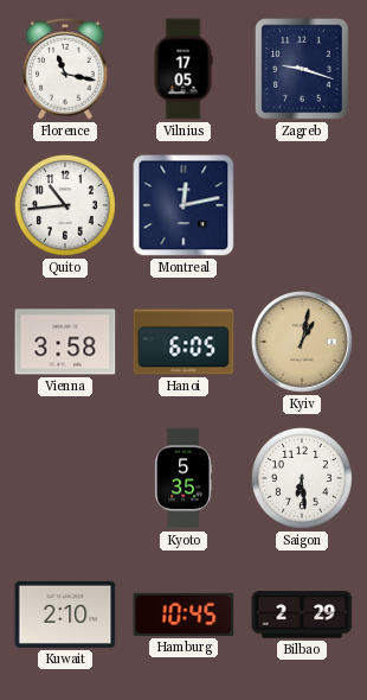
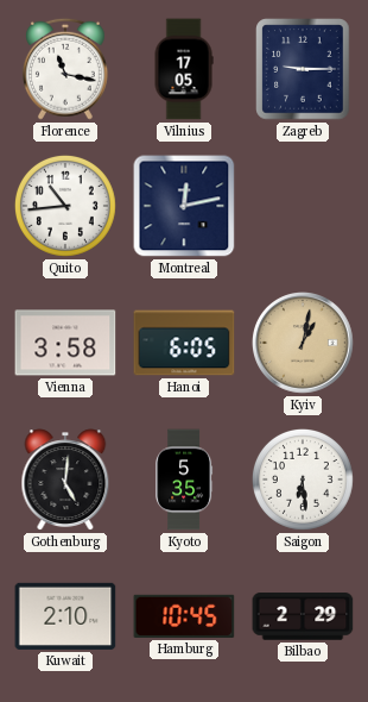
Zagreb: 9:18 -> 9:15
Gothenburg: none -> 5:01
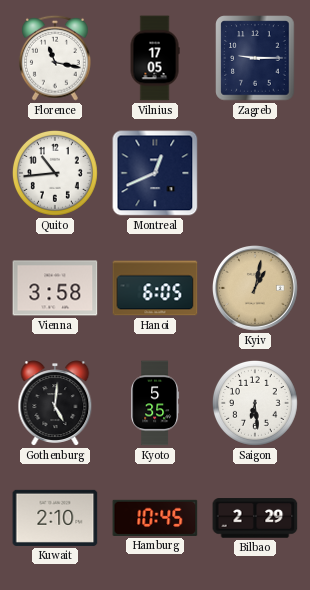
Montreal: 12:13 -> 12:41
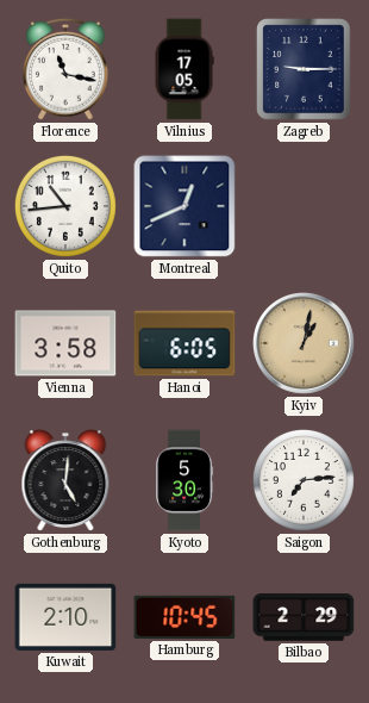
Kyoto: 5:35 -> 5:30
Saigon: 6:29 -> 7:14
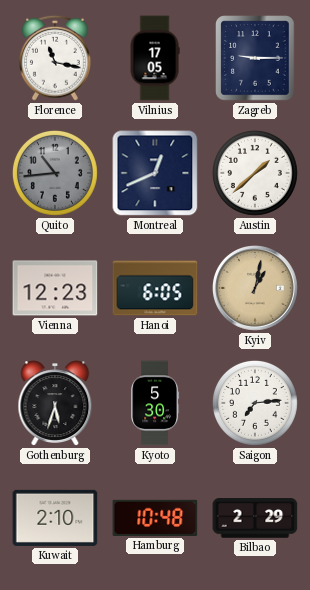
Quito dial: white -> grey
Austin: none -> 1:38
Vienna: 3:58 -> 12:23
Gothenburg: 5:01 -> 5:33
Hamburg: 10:45 -> 10:48
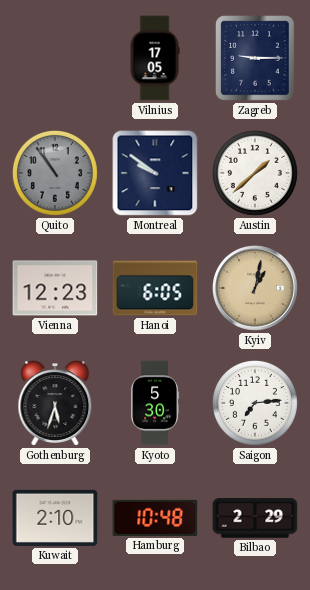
Florence: 11:17 -> none
Quito: 10:44 -> 10:54
Montreal: 12:41 -> 9:51
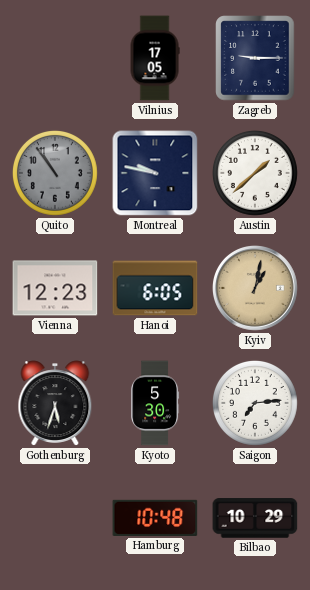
Montreal: 9:51 -> 9:47
Kuwait: 2:10 -> none
Bilbao: 2:29 -> 10:29
